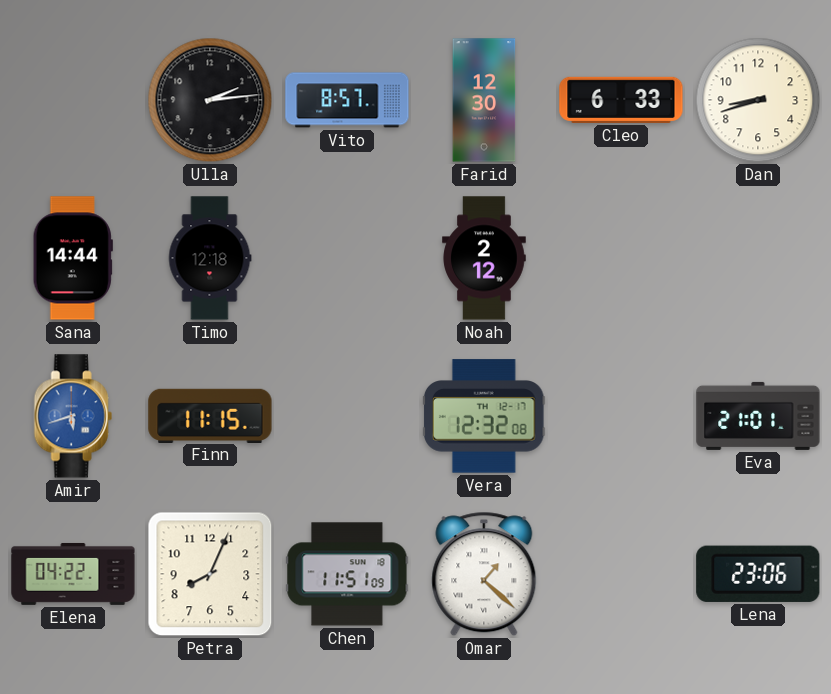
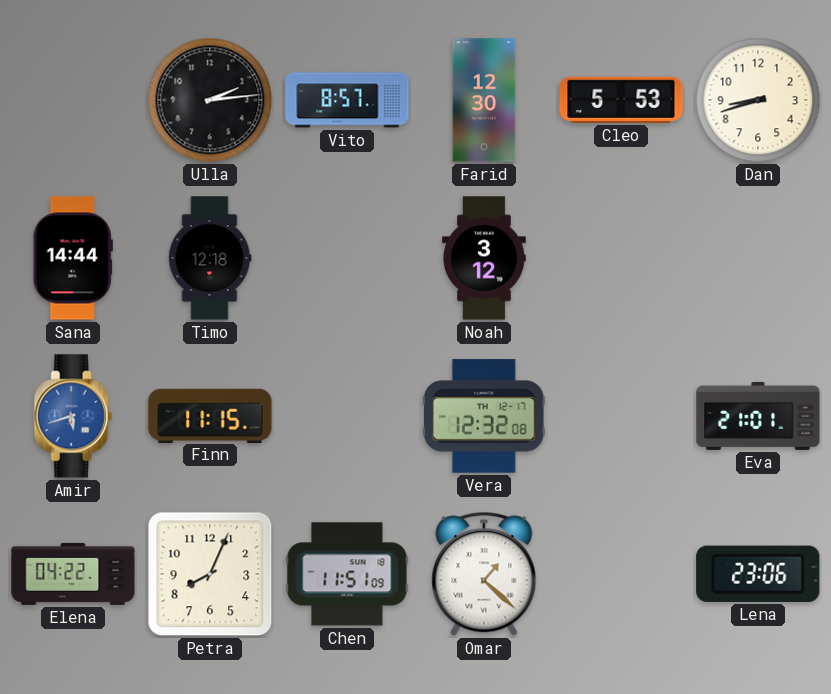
Cleo: 6:33 -> 5:53
Noah: 2:12 -> 3:12
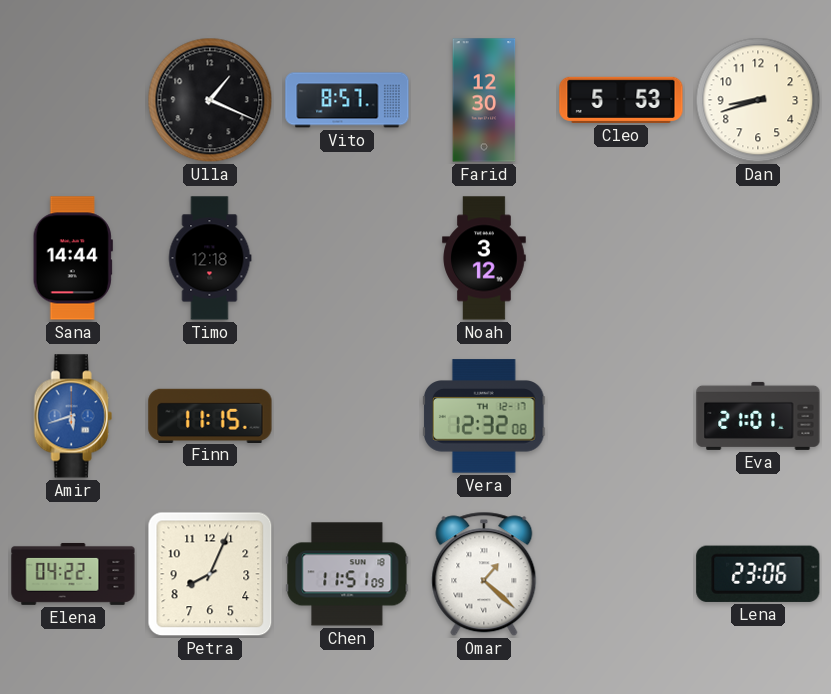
Ulla: 2:14 -> 1:19
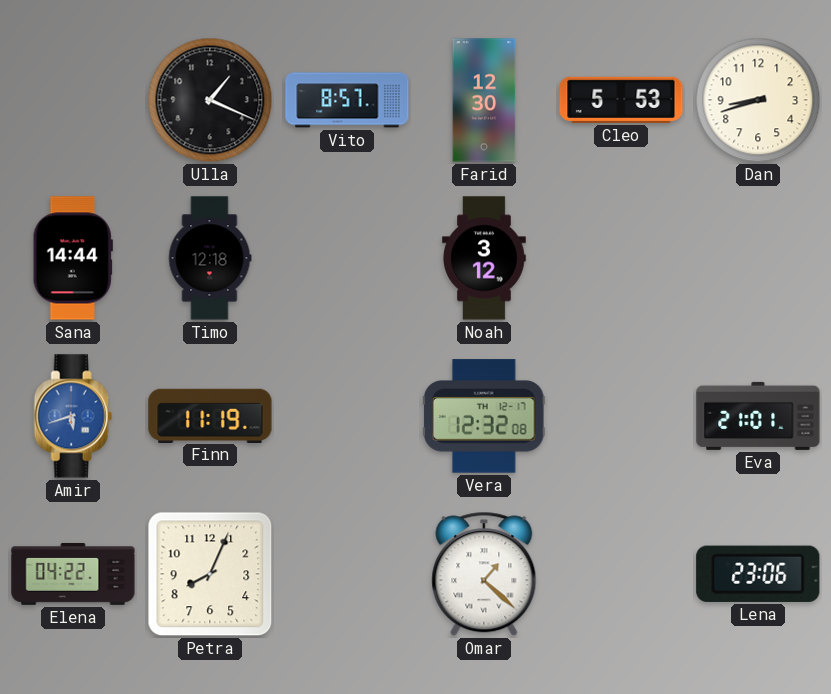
Finn: 11:15 -> 11:19
Chen: 11:51 -> none
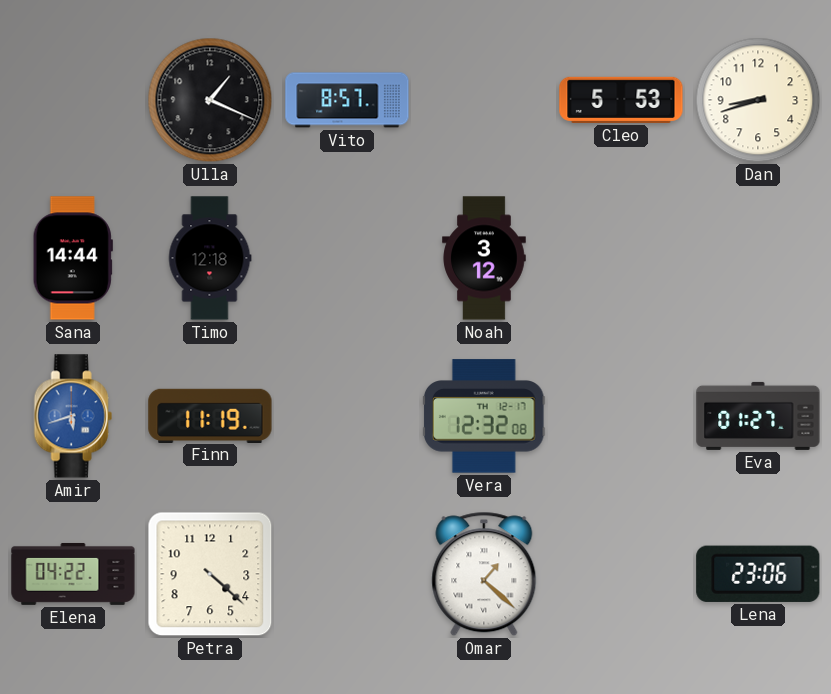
Farid: 12:30 -> none
Eva: 21:01 -> 01:27
Petra: 8:04 -> 4:22
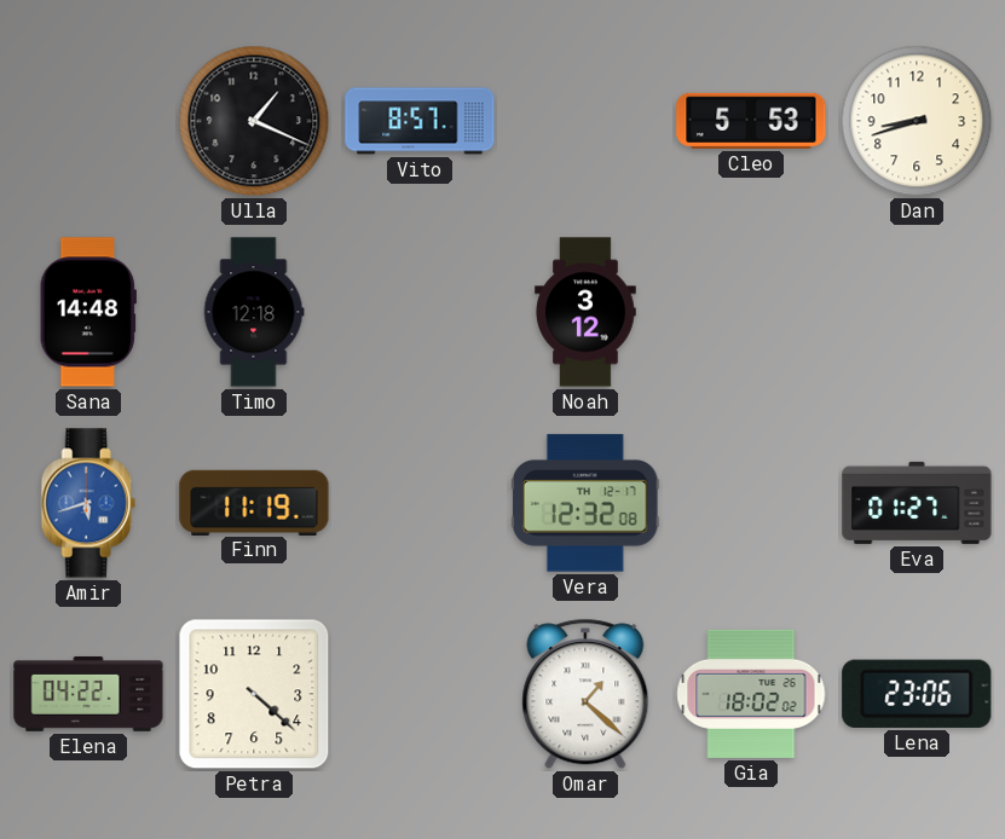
Sana: 14:44 -> 14:48
Gia: none -> 18:02
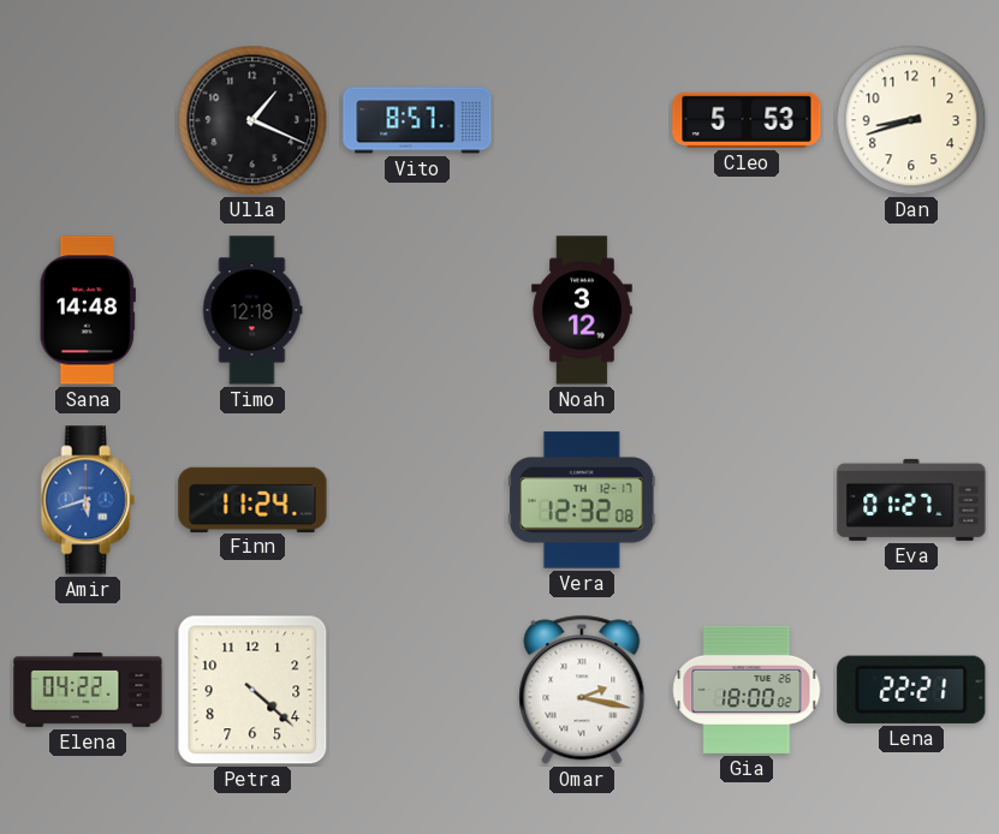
Finn: 11:19 -> 11:24
Omar: 1:22 -> 2:17
Gia: 18:02 -> 18:00
Lena: 23:06 -> 22:21
